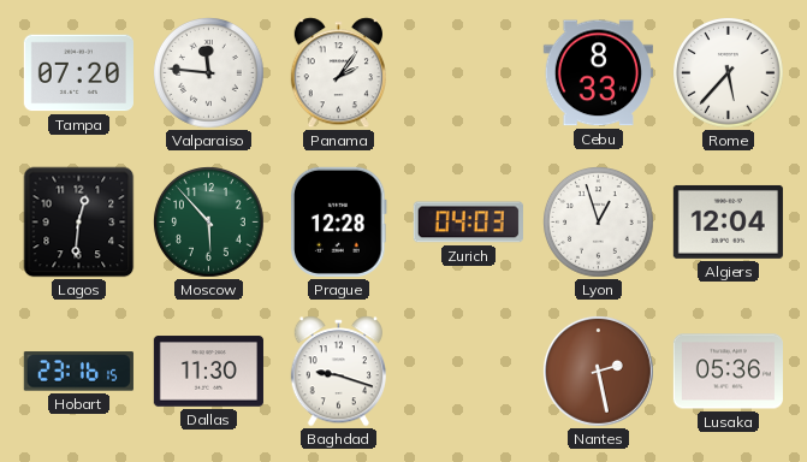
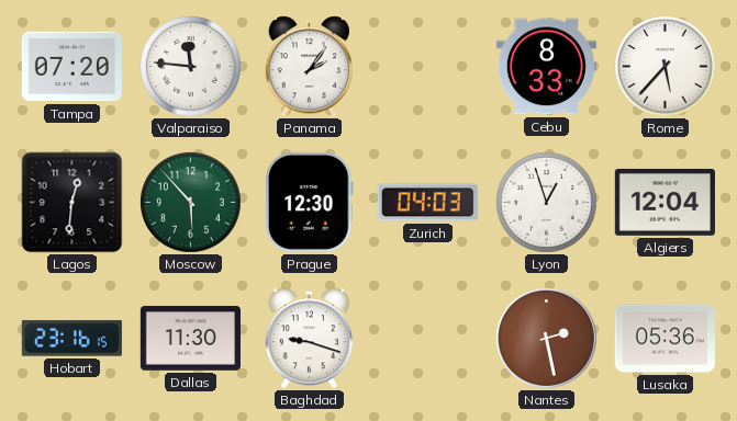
Prague: 12:28 -> 12:30
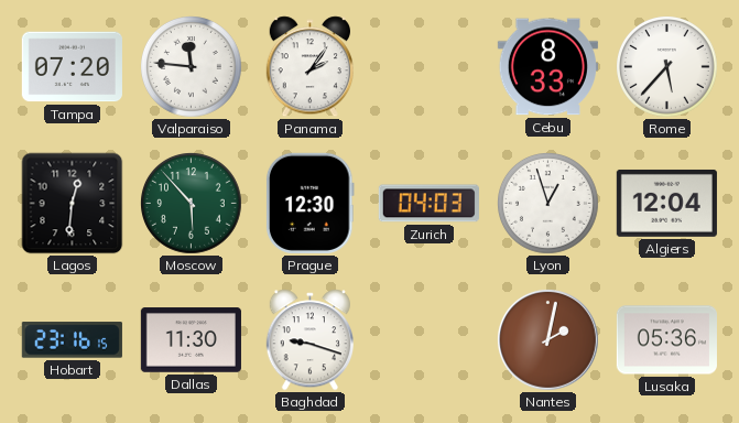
Nantes: 2:28 -> 2:02
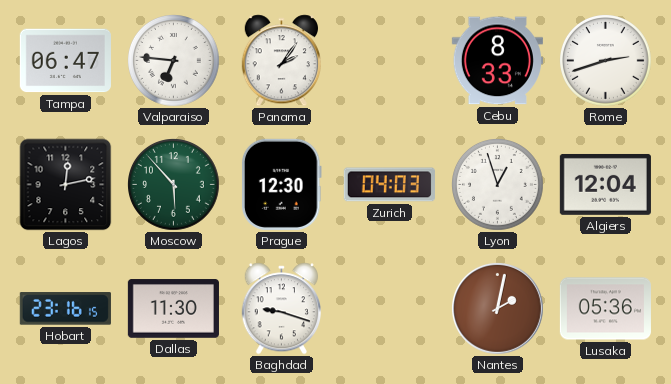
Tampa: 07:20 -> 06:47
Valparaiso: 11:46 -> 6:46
Rome: 5:37 -> 2:42
Lagos: 12:31 -> 12:13
